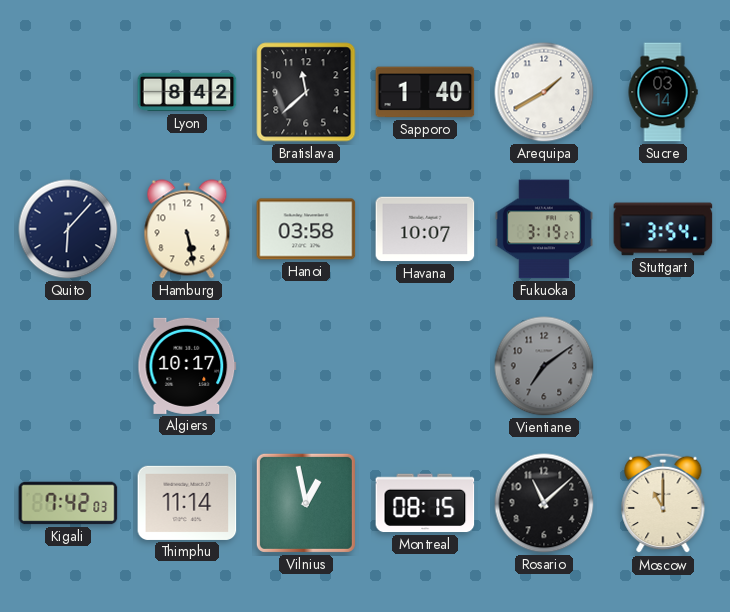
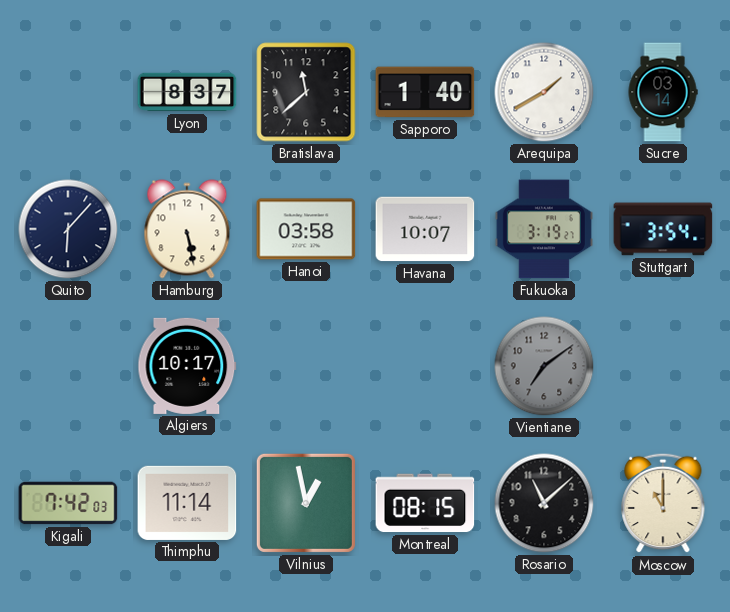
Lyon: 8:42 -> 8:37
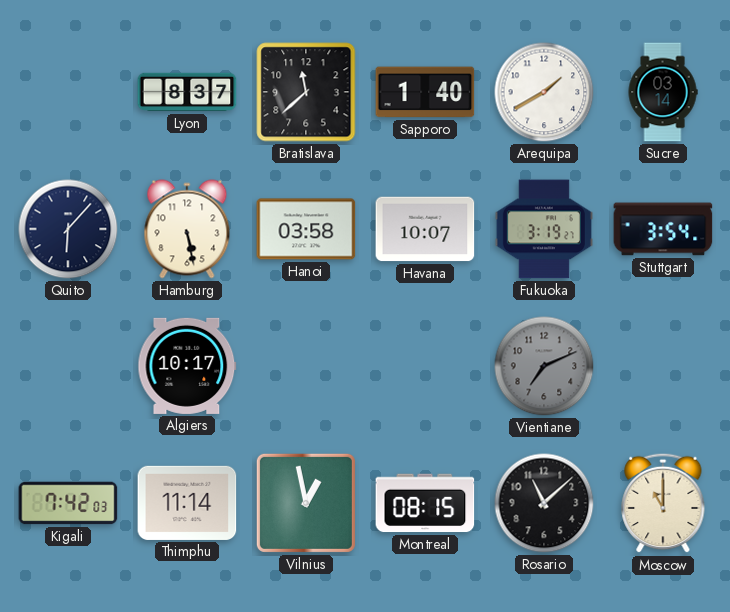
Vientiane: 7:09 -> 7:11
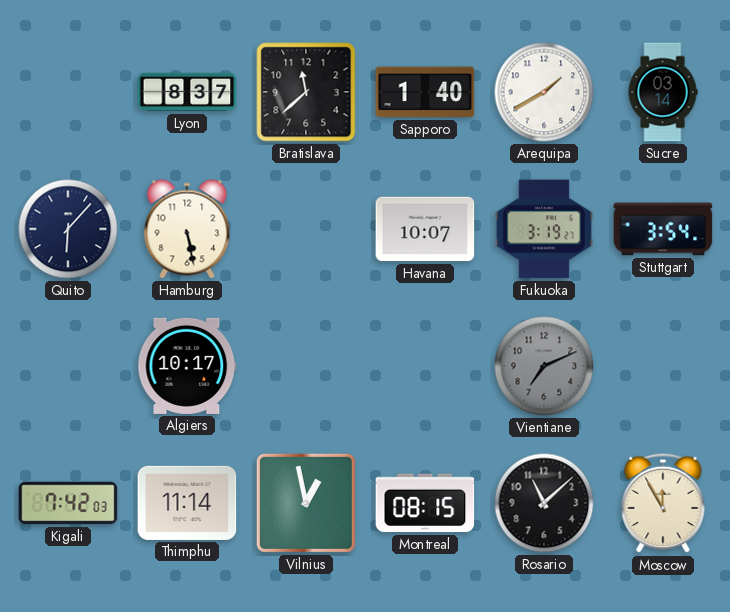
Hanoi: 03:58 -> none
Moscow: 11:00 -> 11:55
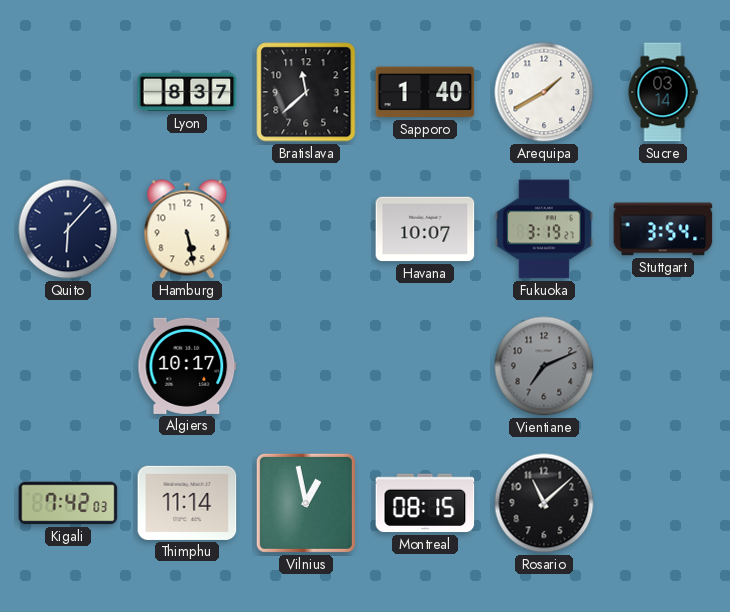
Moscow: 11:55 -> none
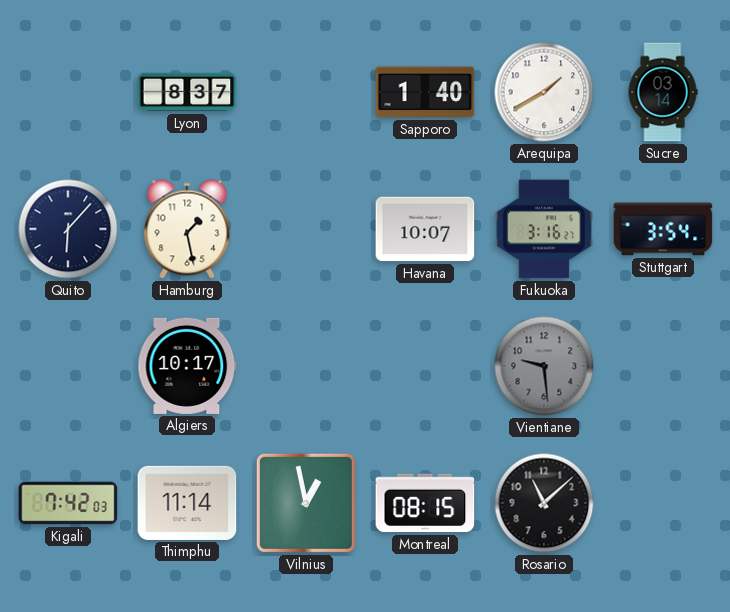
Bratislava: 11:38 -> none
Hamburg: 5:28 -> 1:28
Fukuoka: 3:19 -> 3:16
Vientiane: 7:11 -> 9:29
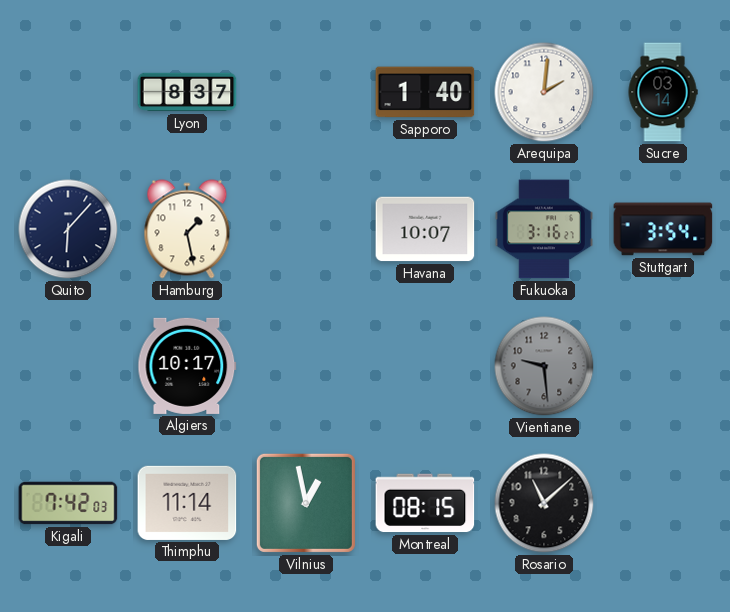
Arequipa: 1:40 -> 2:01
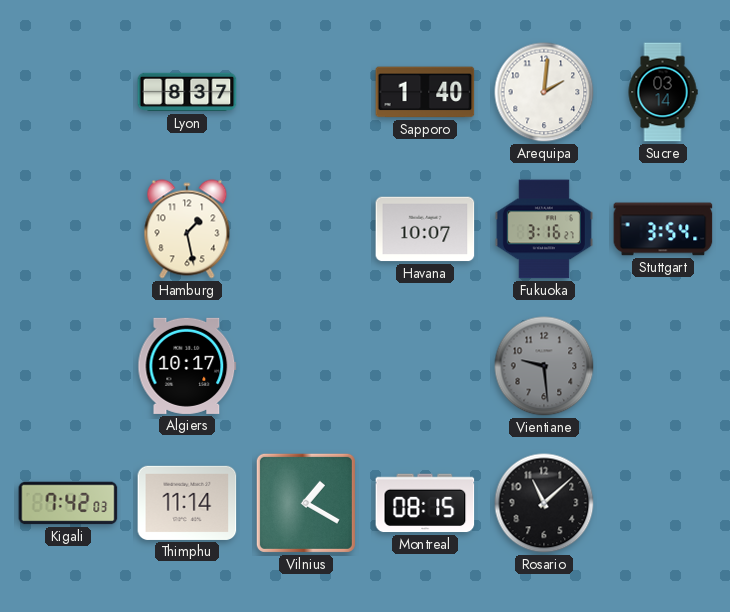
Quito: 6:07 -> none
Vilnius: 12:58 -> 1:20
